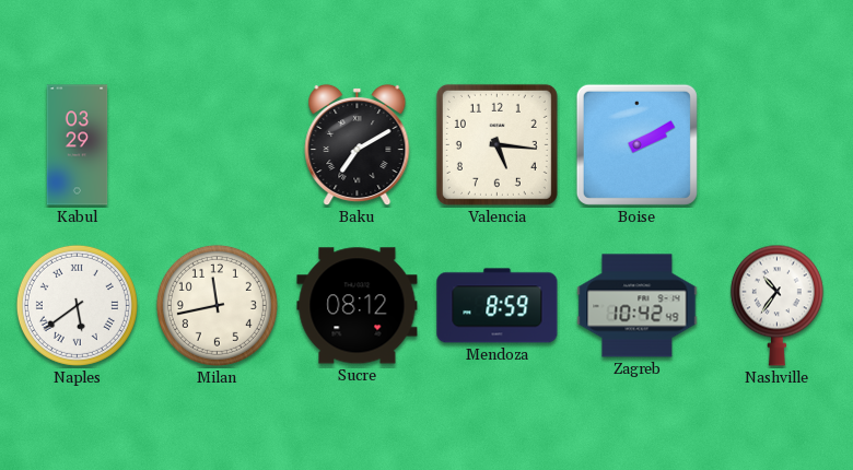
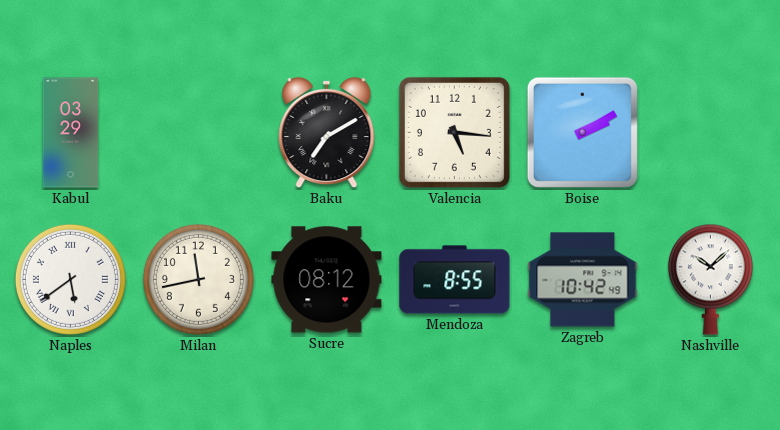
Mendoza: 8:59 -> 8:55
Nashville: 10:36 -> 10:08
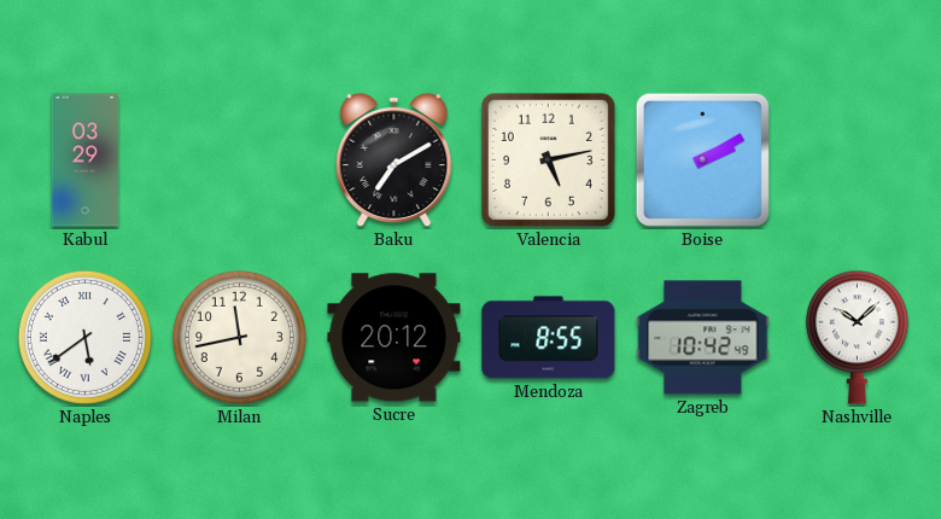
Valencia: 5:16 -> 5:13
Sucre: 08:12 -> 20:12
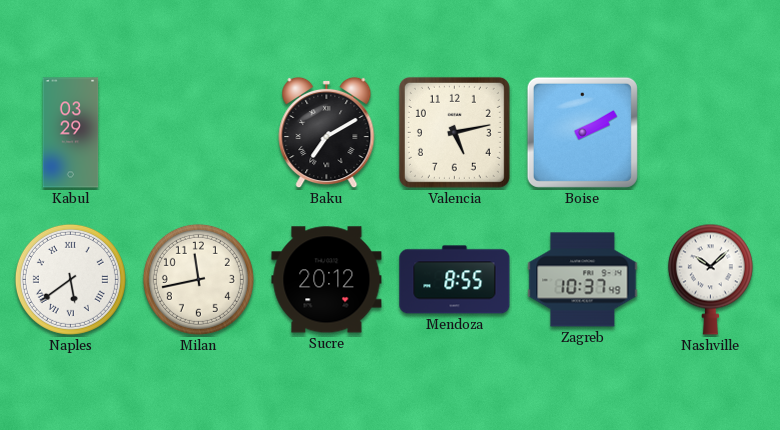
Zagreb: 10:42 -> 10:37
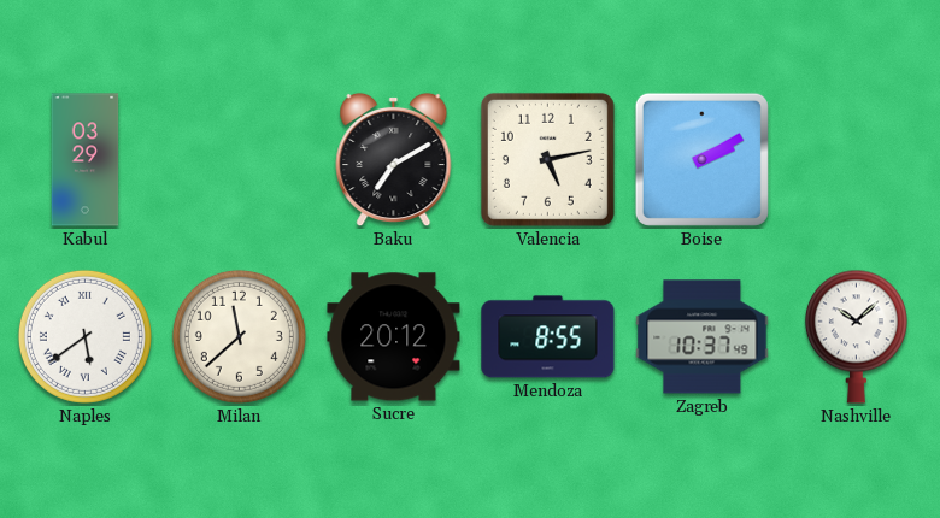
Milan: 11:43 -> 11:38
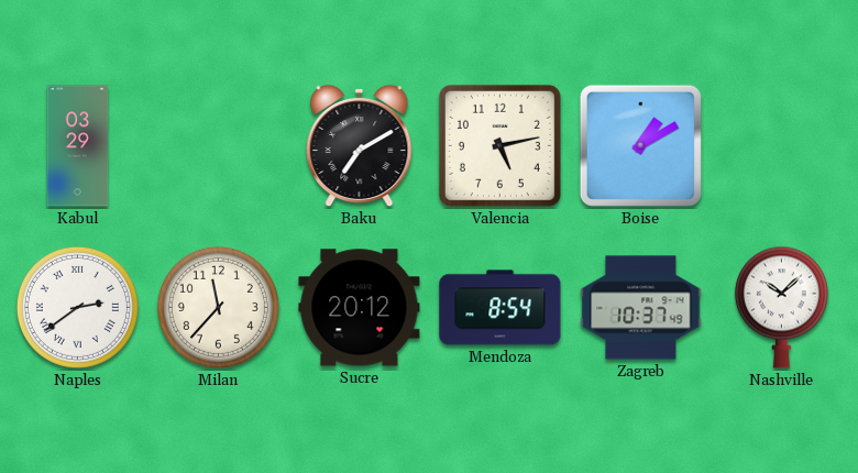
Boise: 2:10 -> 1:10
Naples: 5:39 -> 2:39
Milan: 11:38 -> 11:37
Mendoza: 8:55 -> 8:54
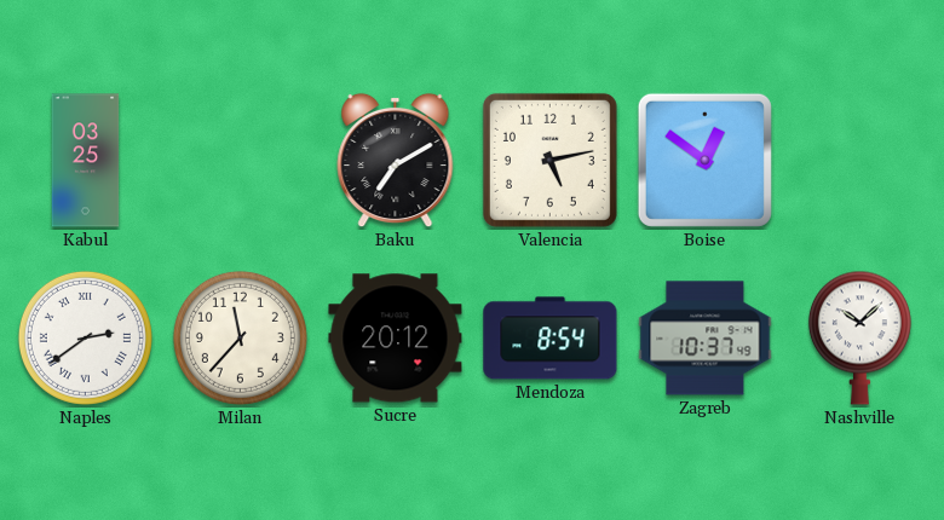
Kabul: 03:29 -> 03:25
Boise: 1:10 -> 12:51
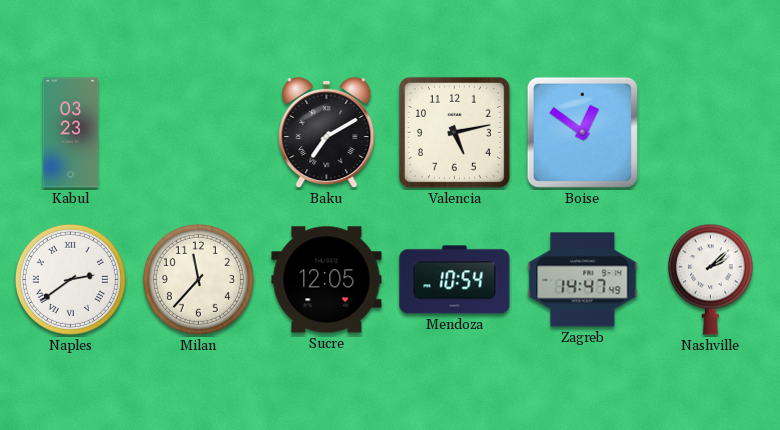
Kabul: 03:25 -> 03:23
Sucre: 20:12 -> 12:05
Mendoza: 8:54 -> 10:54
Zagreb: 10:37 -> 14:47
Nashville: 10:08 -> 2:08
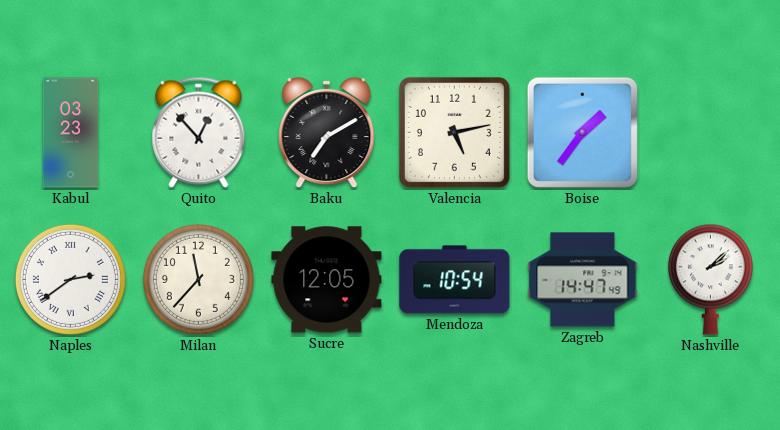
Quito: none -> 12:53
Boise: 12:51 -> 1:36
